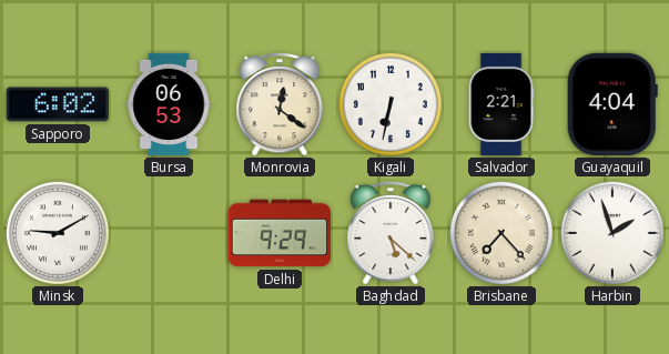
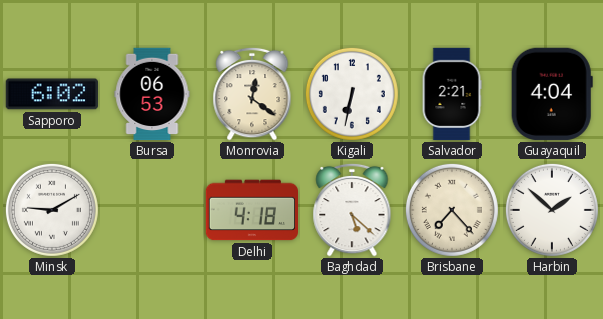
Delhi: 9:29 -> 4:18
Harbin: 1:57 -> 1:52
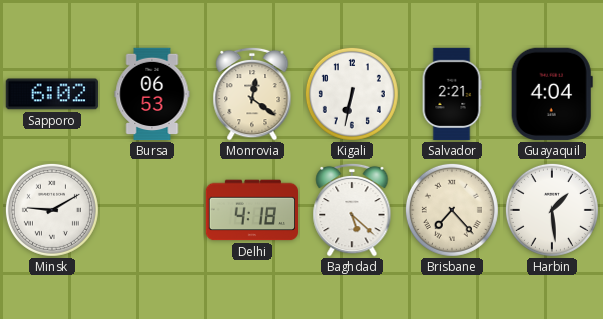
Harbin: 1:52 -> 1:29
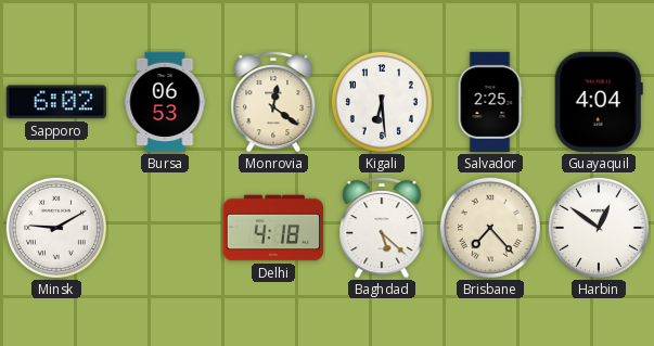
Kigali: 6:32 -> 6:29
Salvador: 2:21 -> 2:25
Harbin: 1:29 -> 12:51
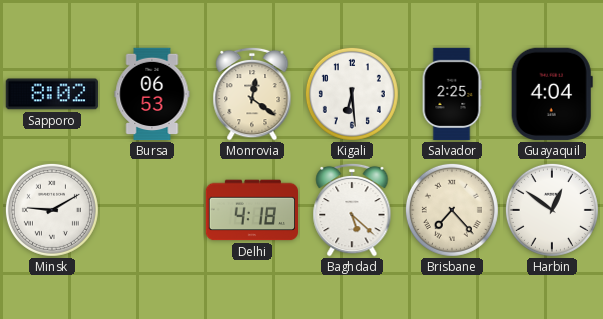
Sapporo: 6:02 -> 8:02
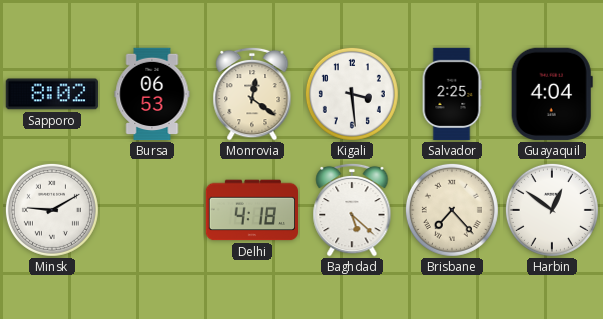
Kigali: 6:29 -> 3:29
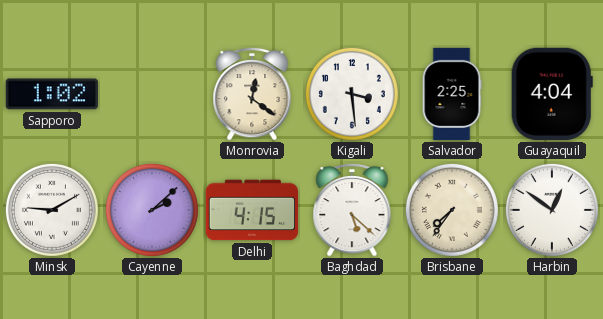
Sapporo: 8:02 -> 1:02
Bursa: 06:53 -> none
Cayenne: none -> 2:08
Delhi: 4:18 -> 4:15
Brisbane: 7:23 -> 7:36
